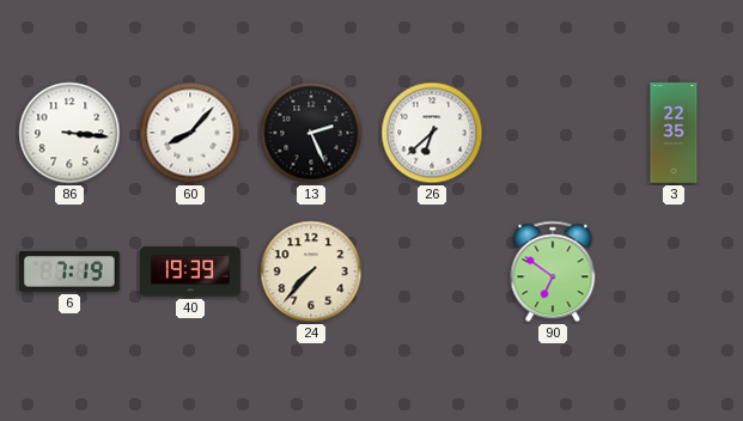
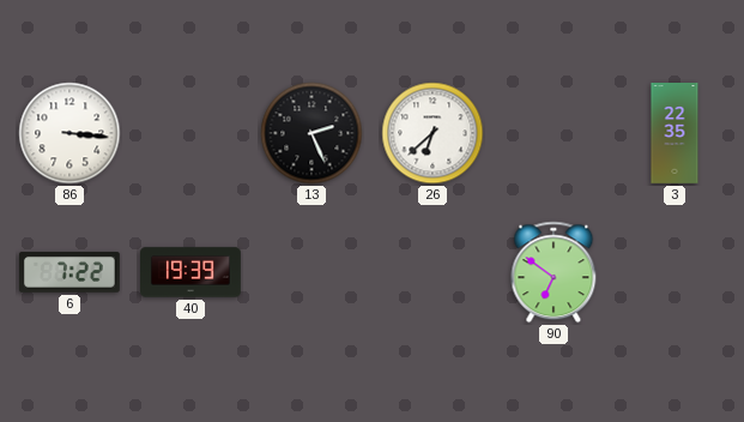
60: 8:07 -> none
6: 7:19 -> 7:22
24: 7:37 -> none
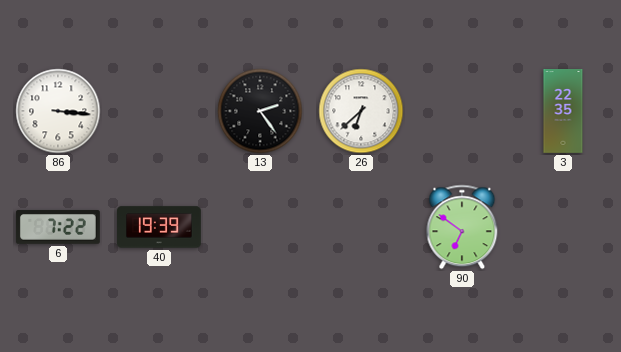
13: 2:26 -> 2:24
